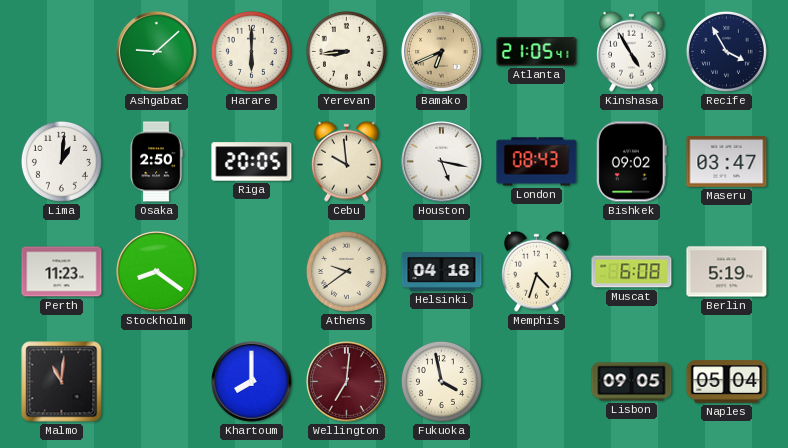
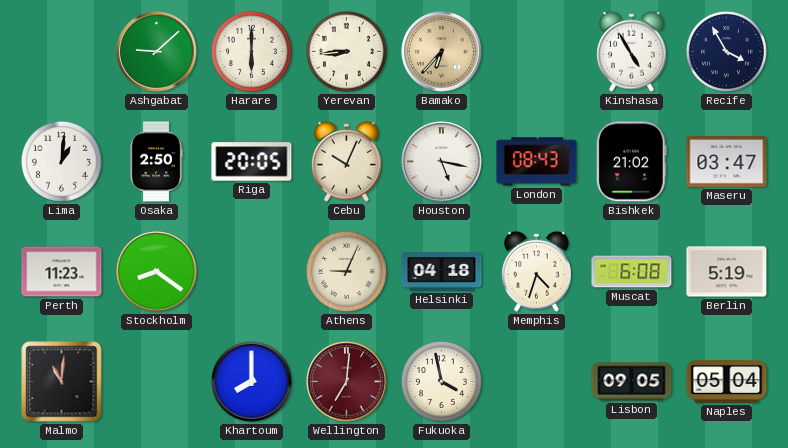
Bamako: 6:41 -> 6:37
Atlanta: 21:05 -> none
Cebu: 9:59 -> 10:04
Bishkek: 09:02 -> 21:02
Athens: 9:39 -> 9:04
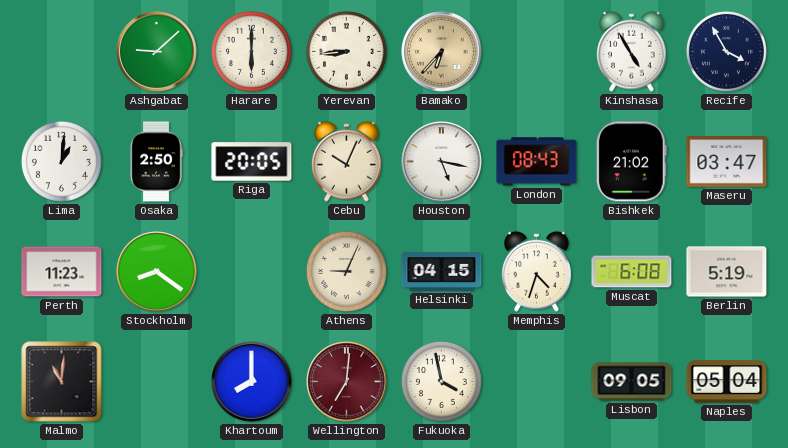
Helsinki: 04:18 -> 04:15
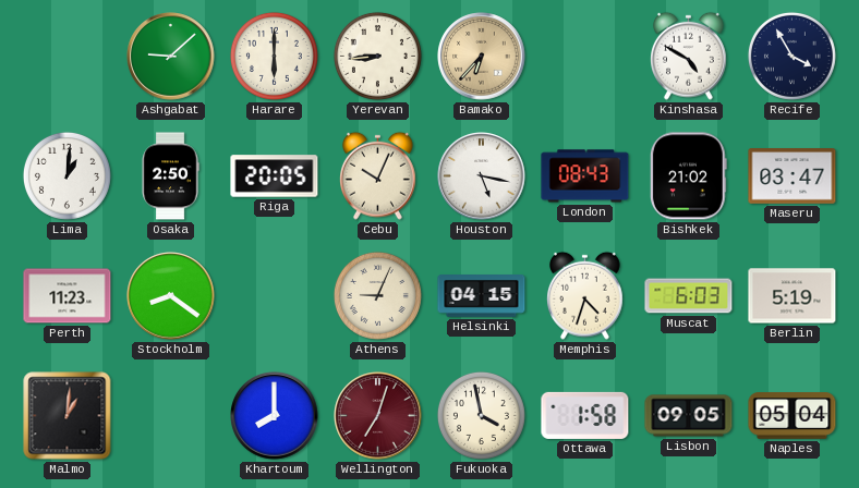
Kinshasa: 4:55 -> 4:50
Muscat: 6:08 -> 6:03
Malmo: 11:01 -> 1:01
Wellington: 7:01 -> 7:03
Ottawa: none -> 1:58
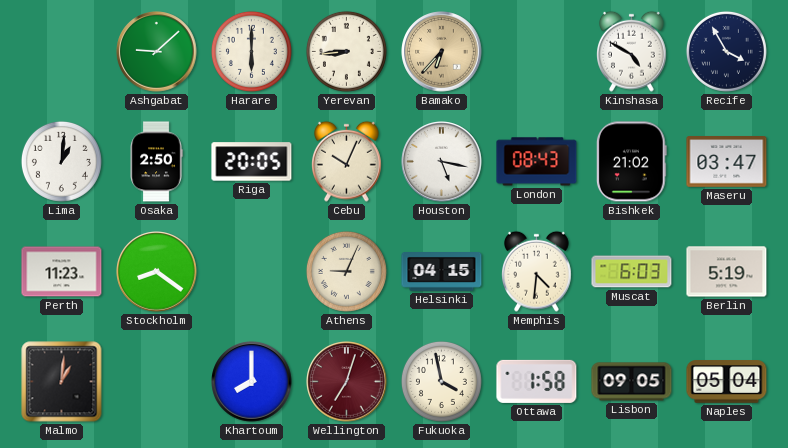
Memphis: 4:33 -> 4:31
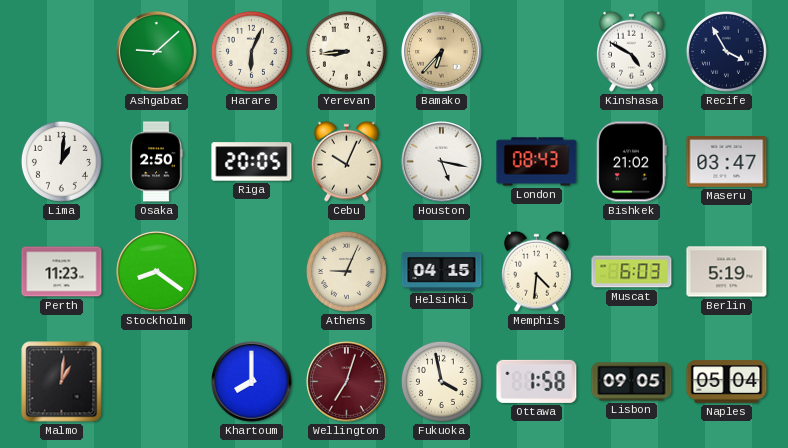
Harare: 6:00 -> 6:04
